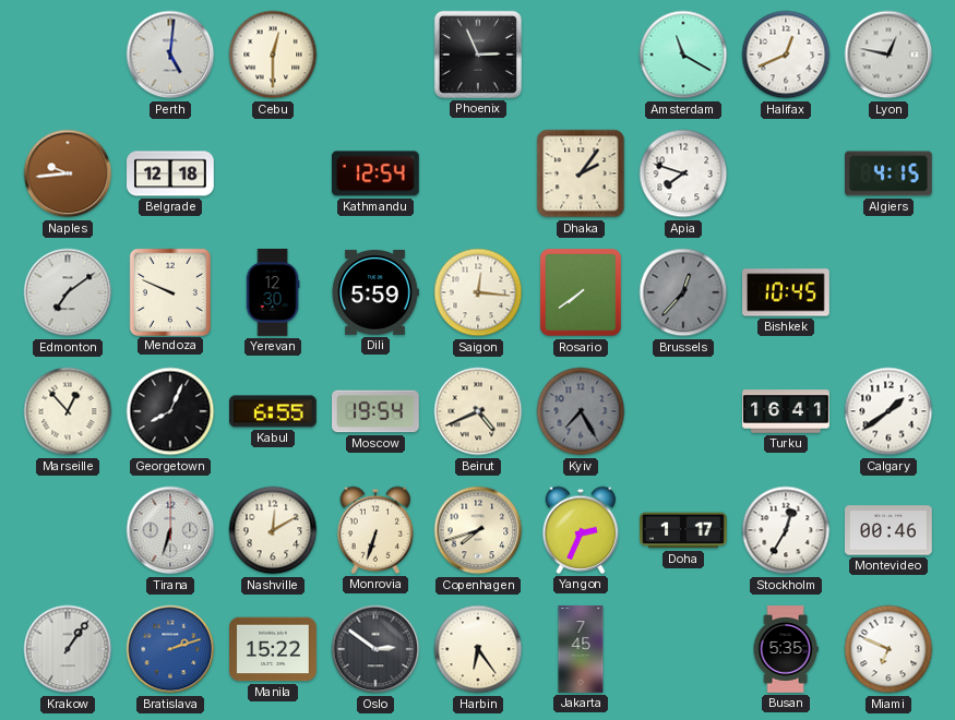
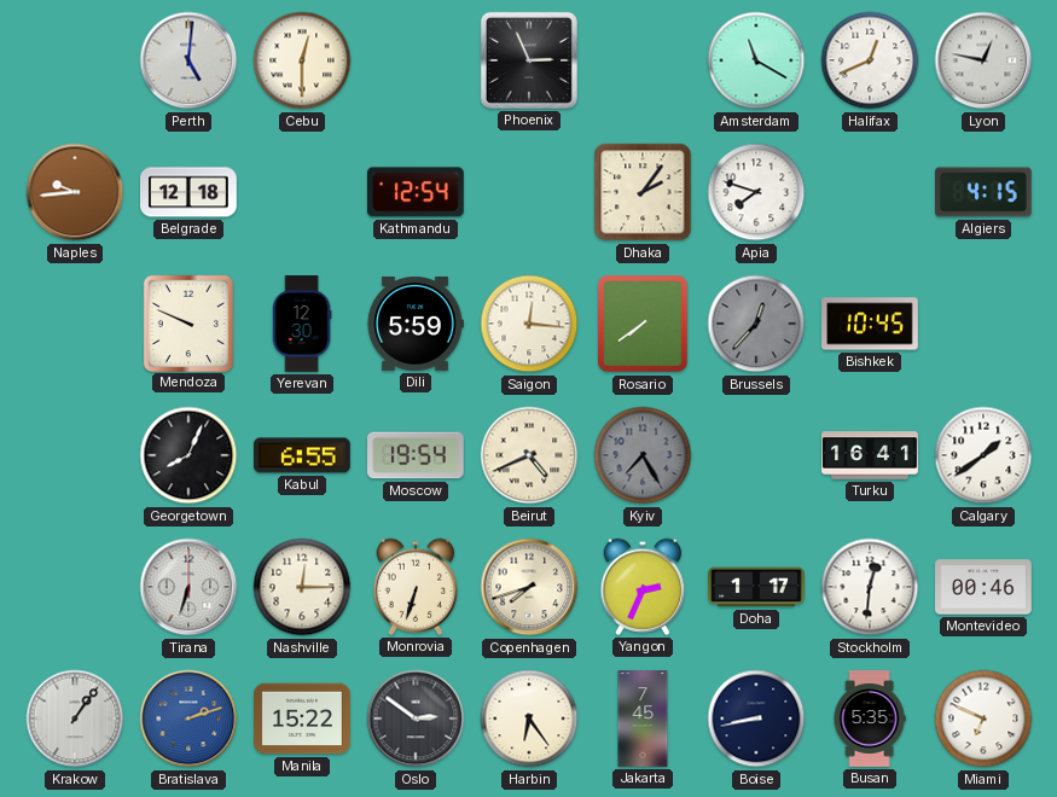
Edmonton: 7:09 -> none
Marseille: 12:53 -> none
Nashville: 12:10 -> 12:15
Stockholm: 12:35 -> 12:31
Boise: none -> 8:43
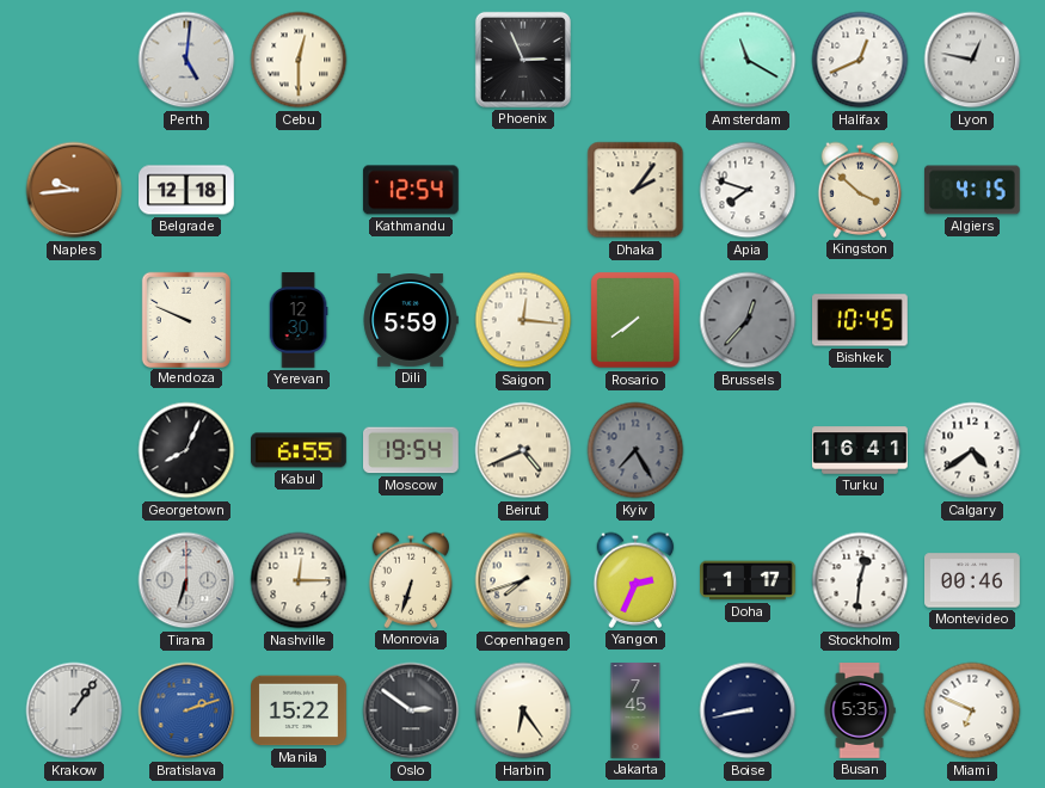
Kingston: none -> 3:52
Calgary: 1:39 -> 4:39
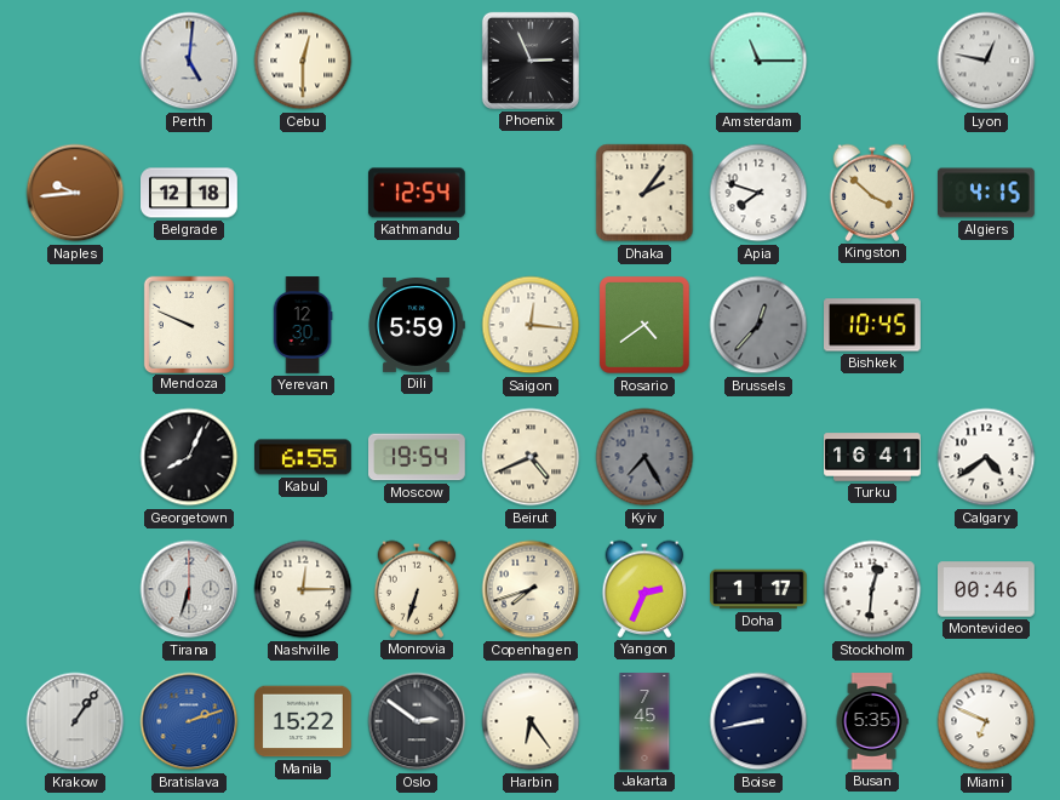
Amsterdam: 11:20 -> 11:15
Halifax: 12:41 -> none
Rosario: 7:39 -> 4:39
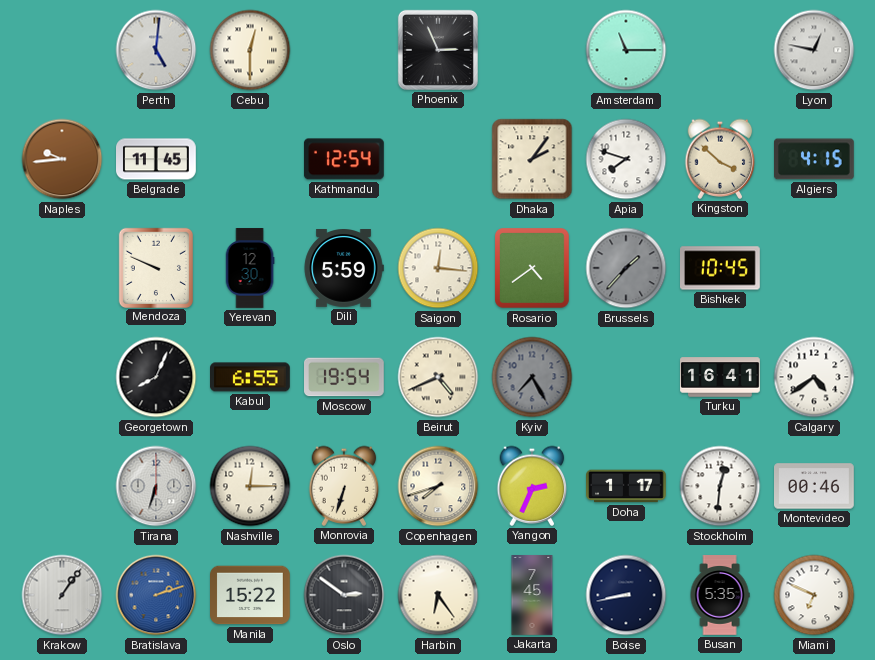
Belgrade: 12:18 -> 11:45
Brussels: 12:37 -> 1:37
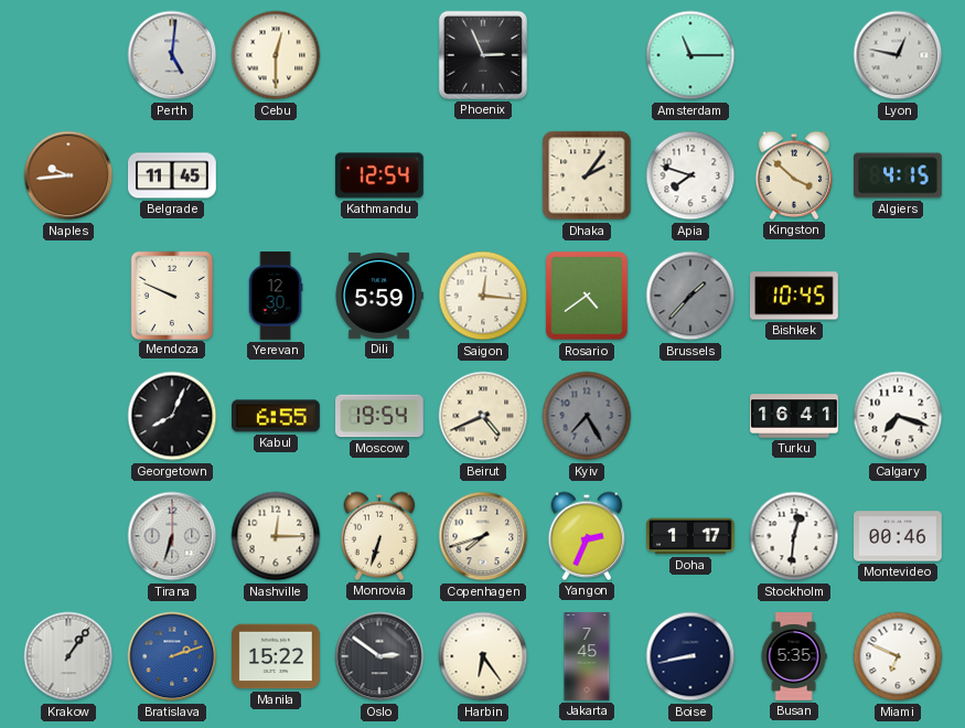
Calgary: 4:39 -> 7:18
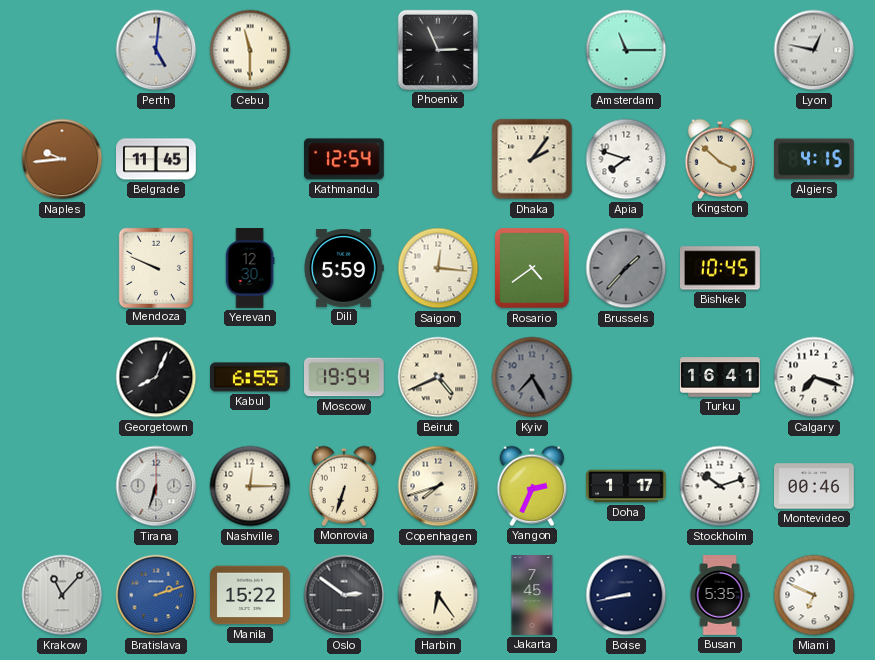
Cebu: 12:30 -> 11:30
Stockholm: 12:31 -> 10:12
Krakow: 1:06 -> 11:07
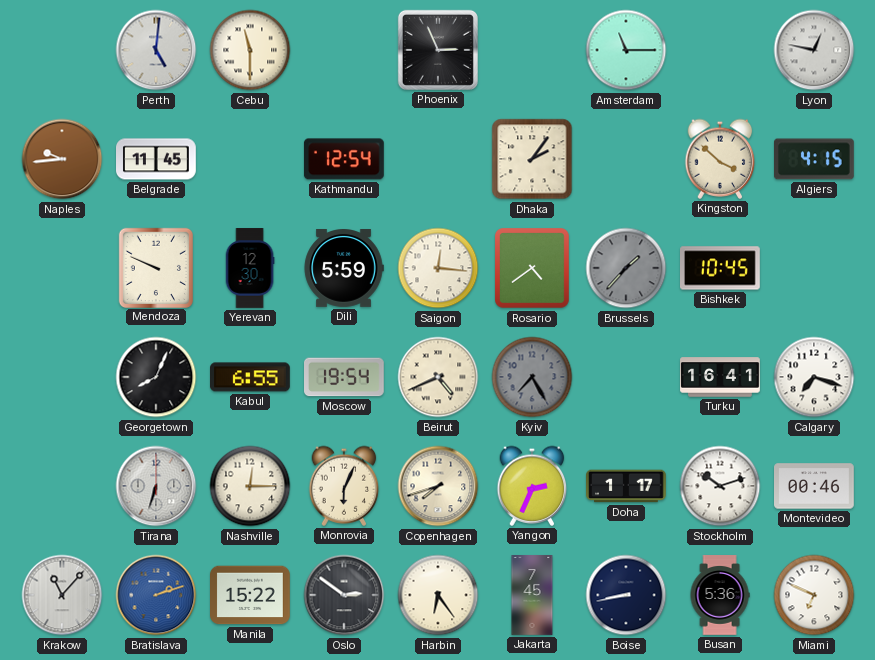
Apia: 7:48 -> none
Monrovia: 6:33 -> 6:04
Busan: 5:35 -> 5:36
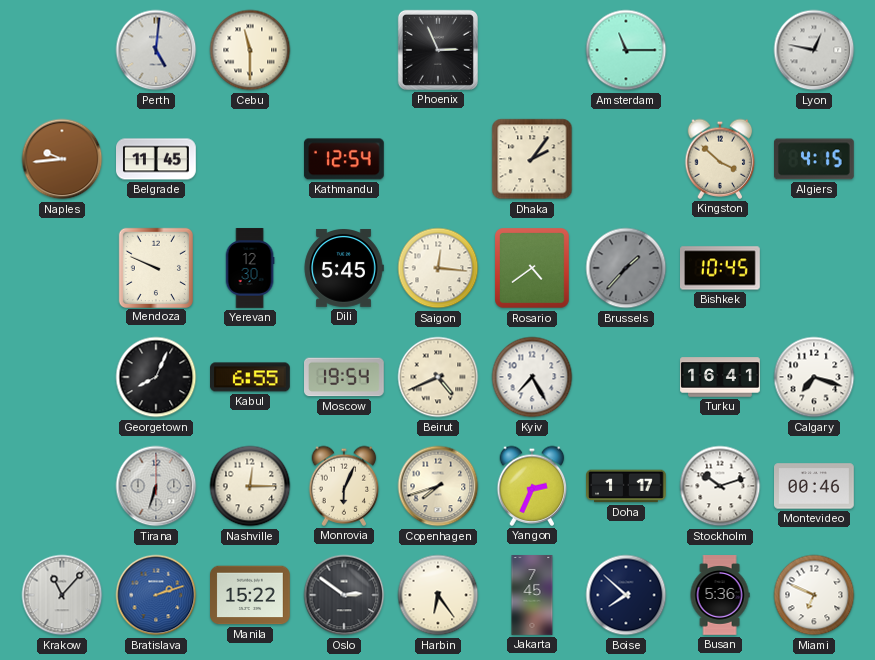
Dili: 5:59 -> 5:45
Kyiv dial: grey -> white
Boise: 8:43 -> 7:52
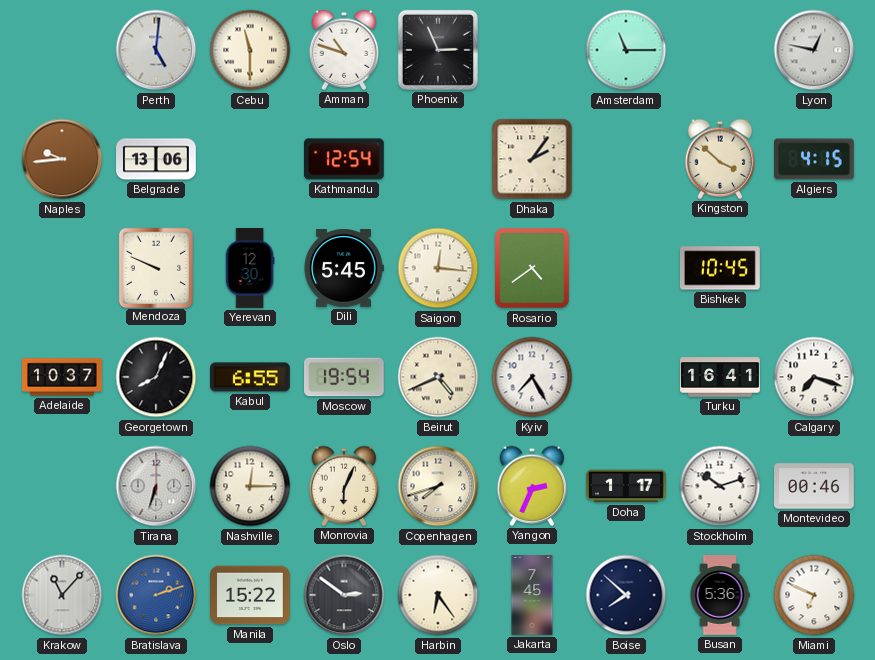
Amman: none -> 10:48
Belgrade: 11:45 -> 13:06
Brussels: 1:37 -> none
Adelaide: none -> 10:37
